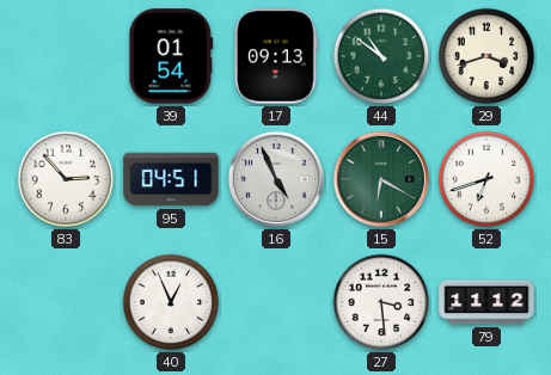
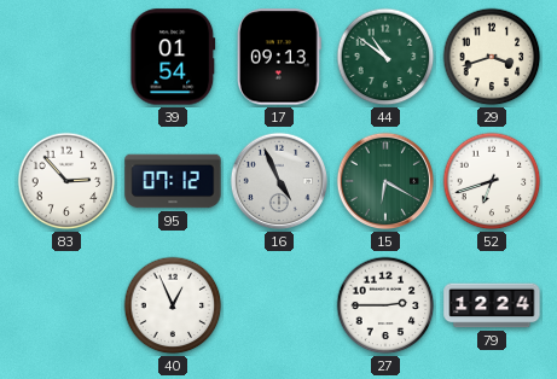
95: 04:51 -> 07:12
27: 3:29 -> 2:45
79: 11:12 -> 12:24
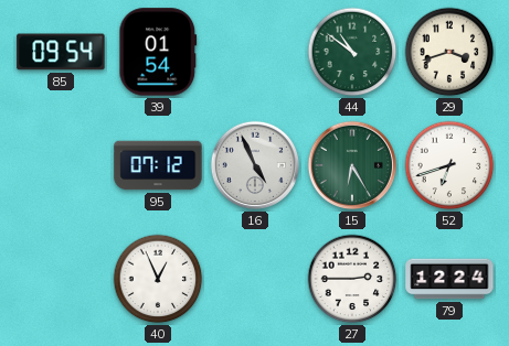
85: none -> 09:54
17: 09:13 -> none
83: 2:53 -> none
15: 6:20 -> 6:25
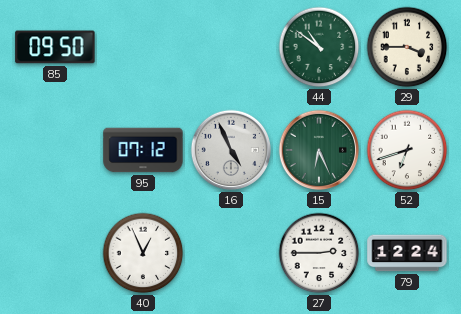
85: 09:54 -> 09:50
39: 01:54 -> none
29: 3:42 -> 3:45
15: 6:25 -> 6:26
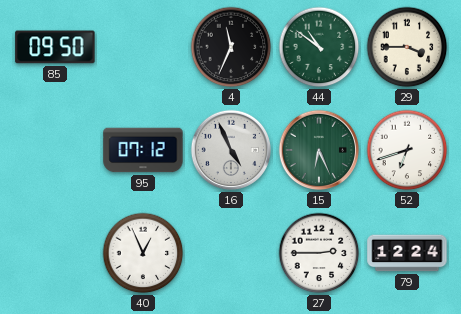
4: none -> 11:34
